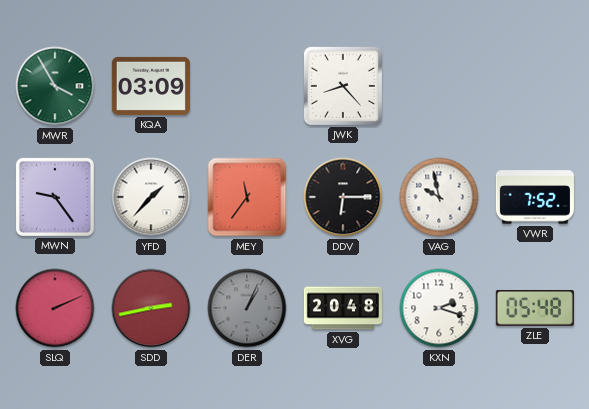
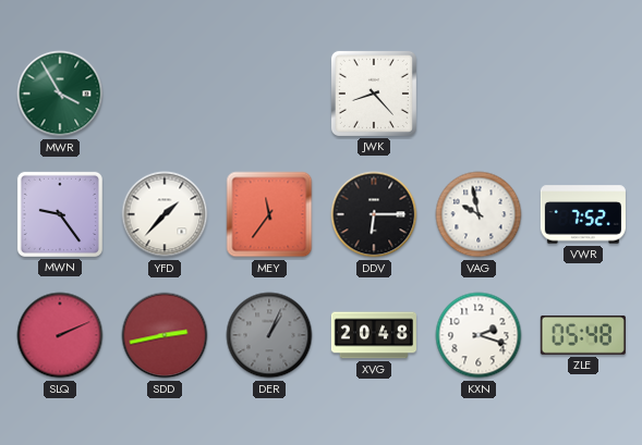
KQA: 03:09 -> none
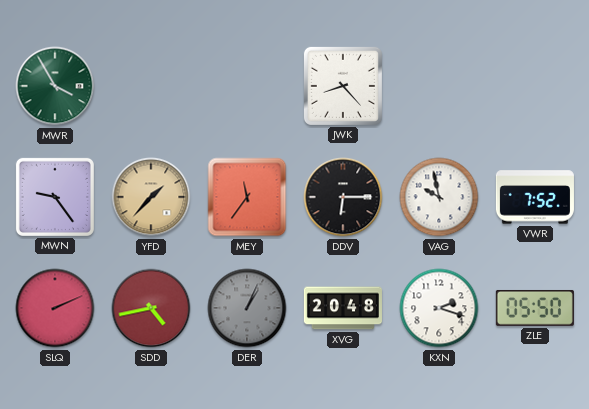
YFD dial: white -> champagne
SDD: 2:43 -> 4:43
ZLE: 05:48 -> 05:50
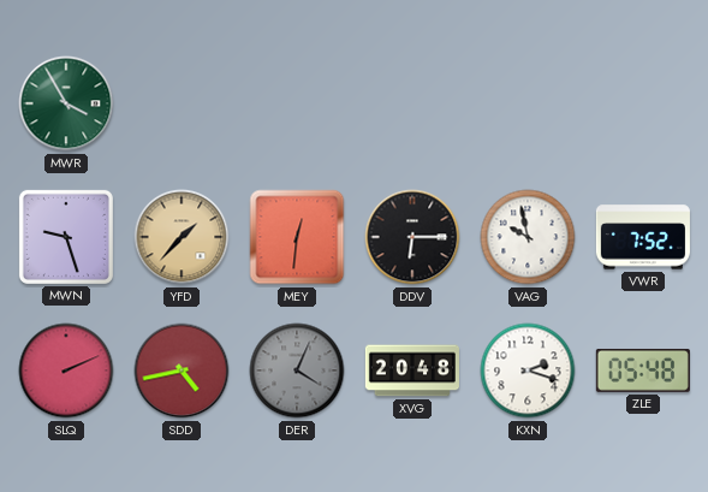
JWK: 8:23 -> none
MWN: 9:24 -> 9:27
MEY: 11:36 -> 12:31
DER: 1:04 -> 4:04
ZLE: 05:50 -> 05:48
